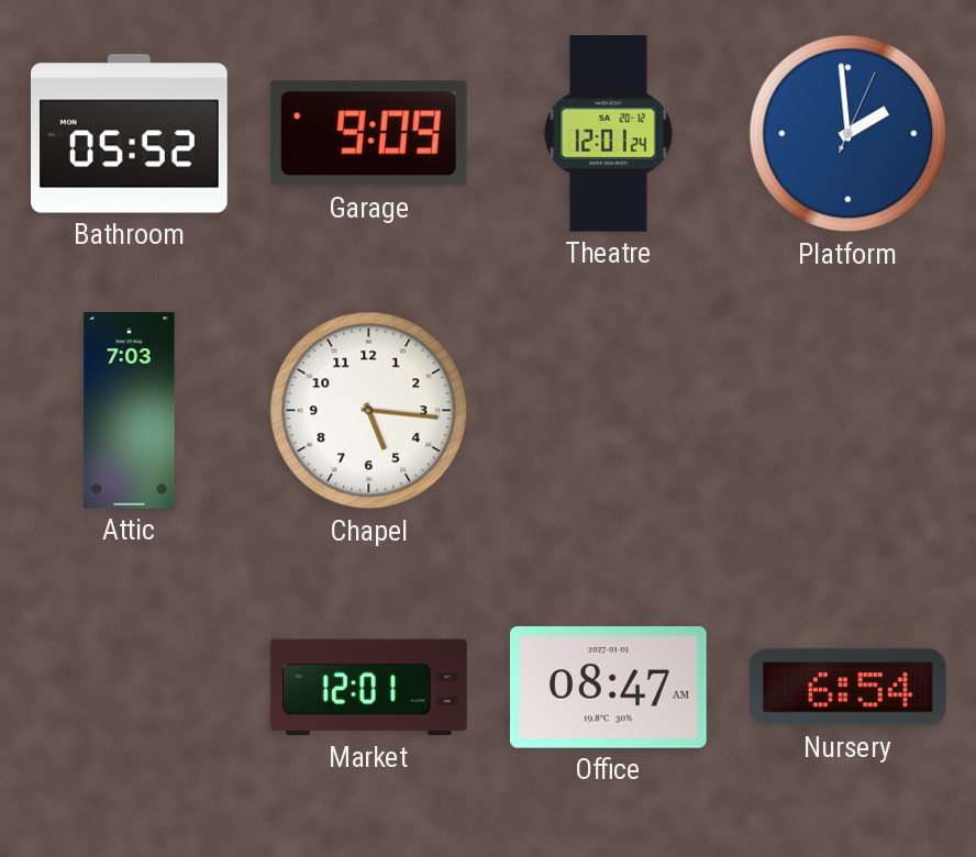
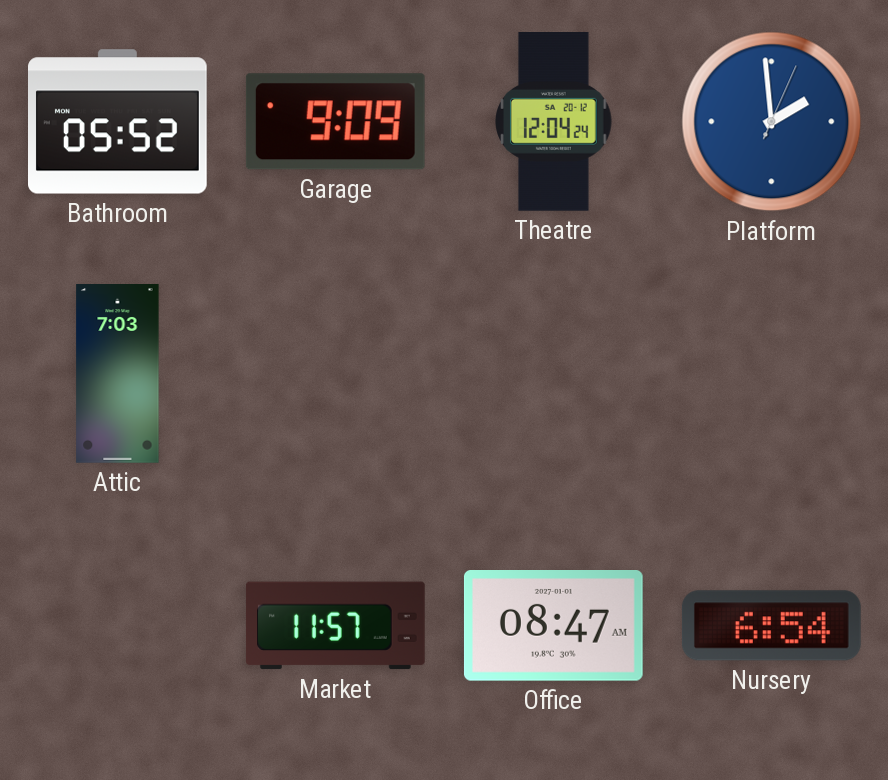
Theatre: 12:01 -> 12:04
Chapel: 5:16 -> none
Market: 12:01 -> 11:57
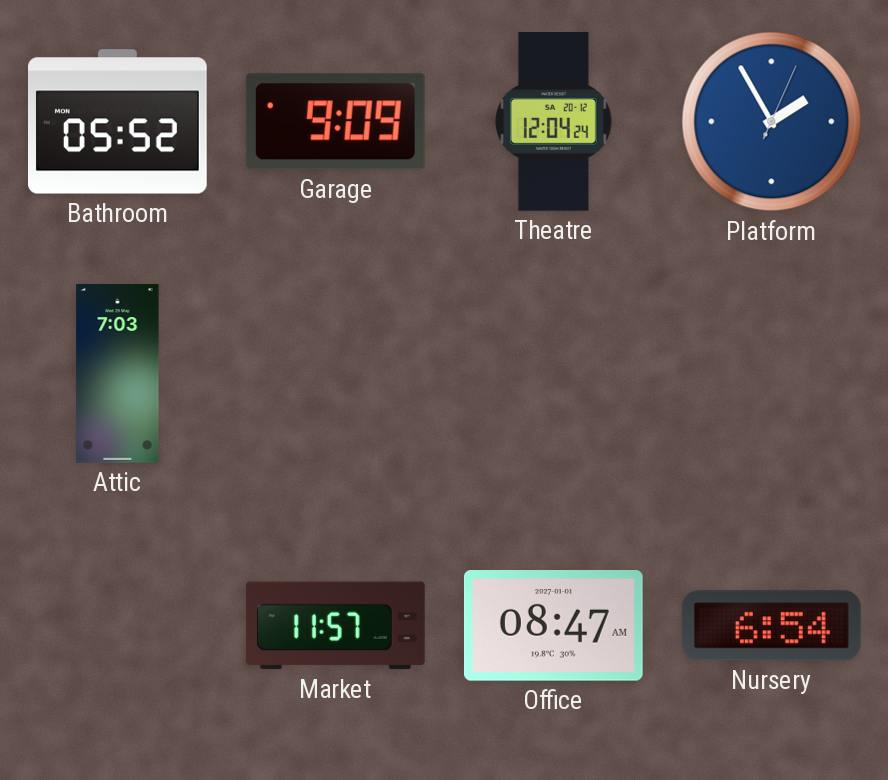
Platform: 1:59 -> 1:55
